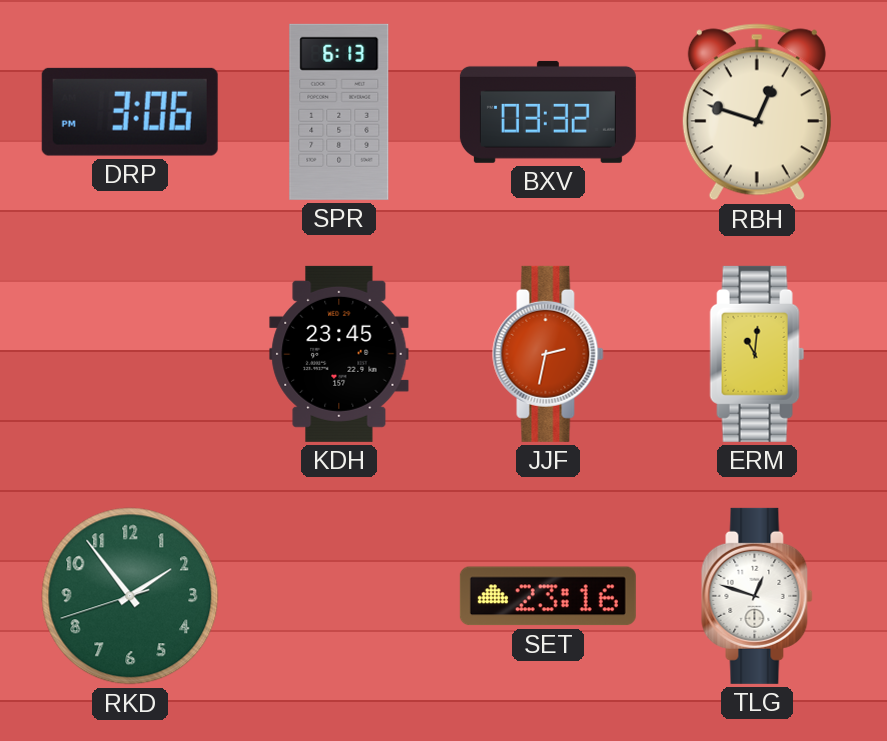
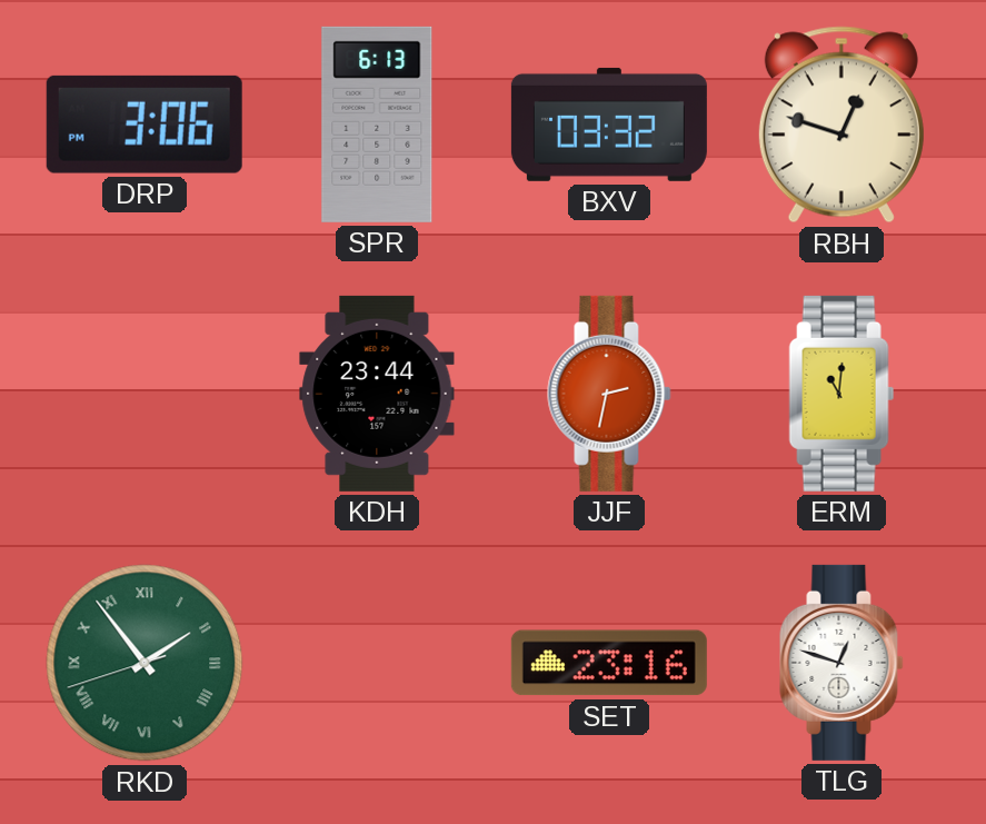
KDH: 23:45 -> 23:44
RKD numerals: Arabic -> Roman
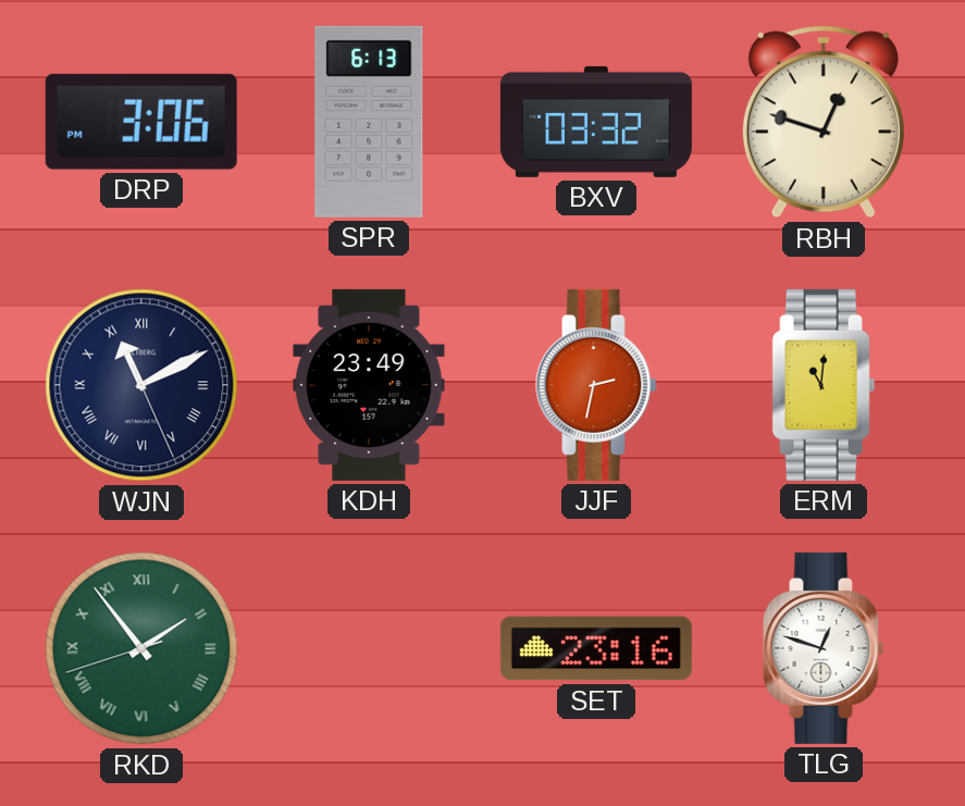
WJN: none -> 11:10
KDH: 23:44 -> 23:49
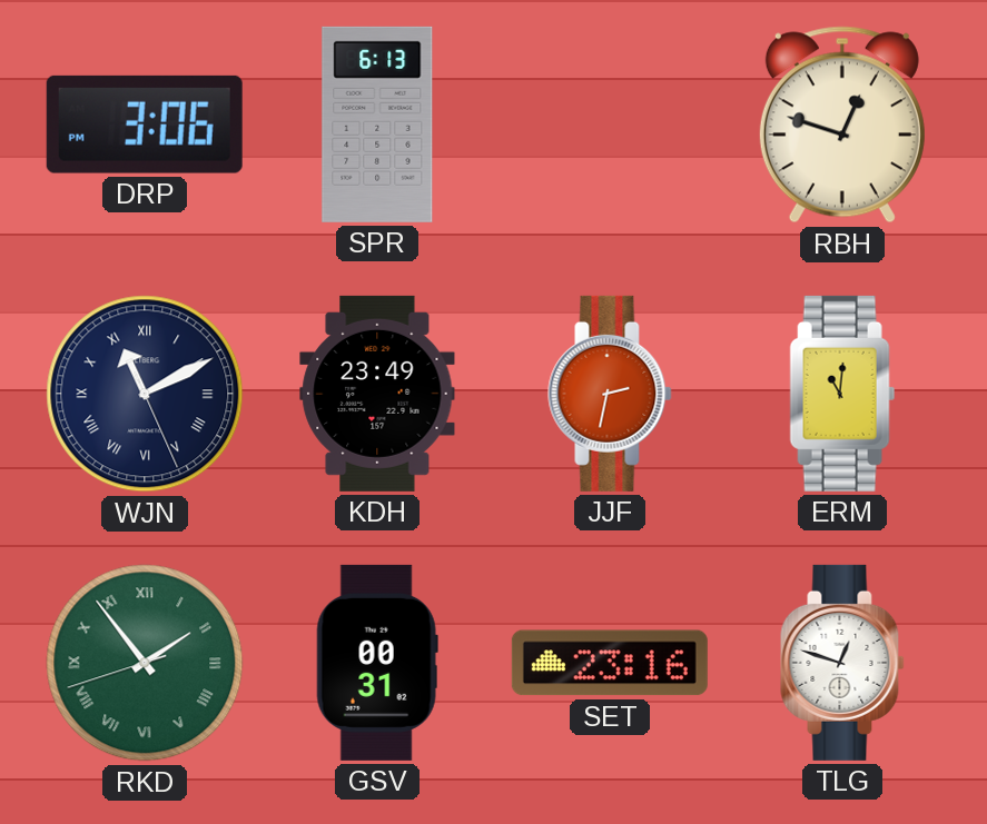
BXV: 03:32 -> none
GSV: none -> 00:31
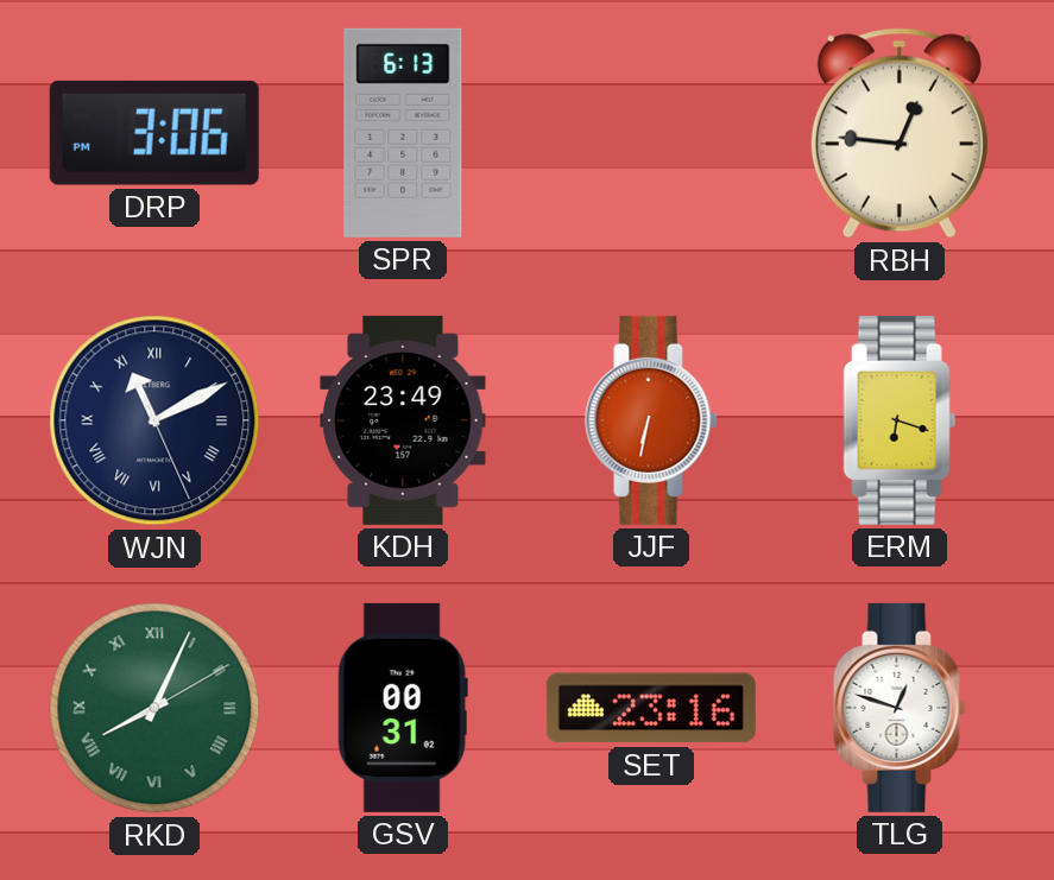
RBH: 12:48 -> 12:46
JJF: 2:32 -> 6:32
ERM: 11:01 -> 6:18
RKD: 1:53 -> 8:04
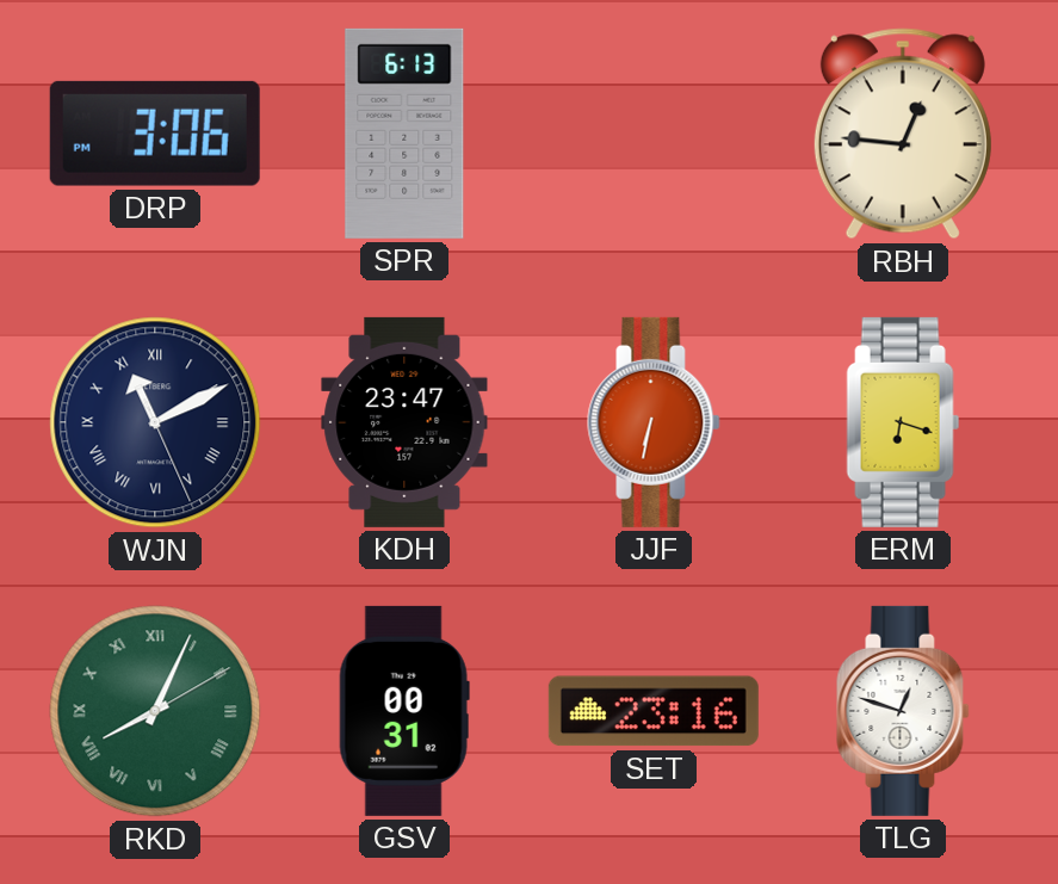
KDH: 23:49 -> 23:47
